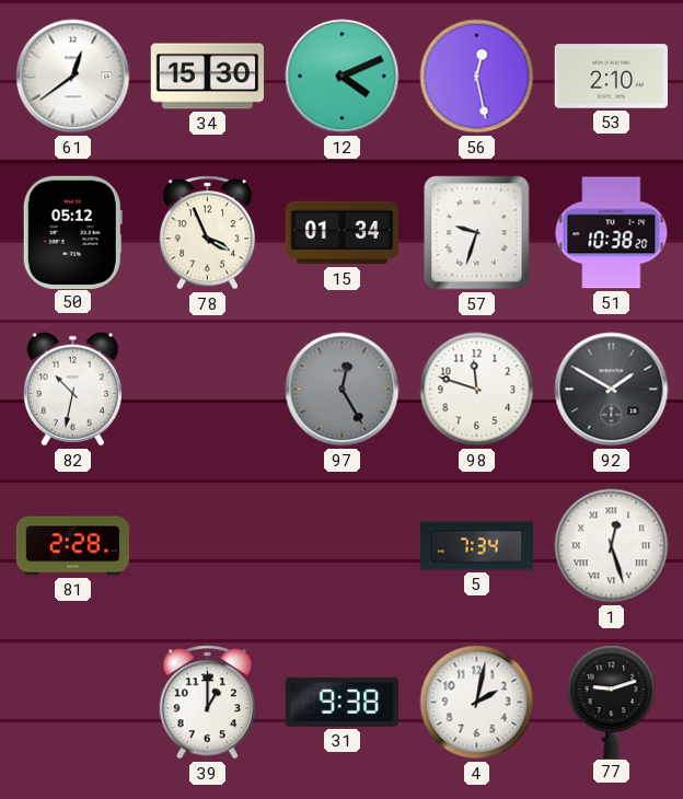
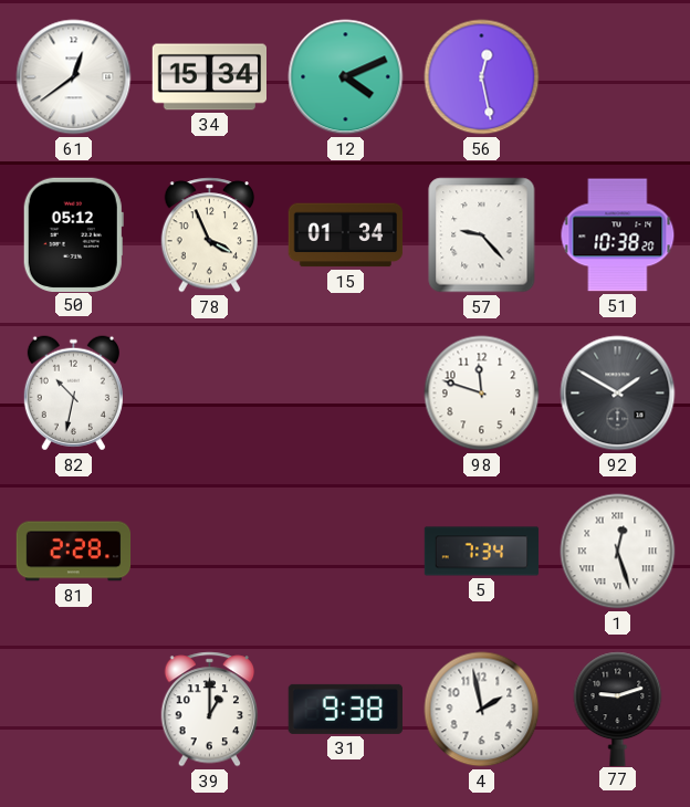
34: 15:30 -> 15:34
53: 2:10 -> none
57: 9:33 -> 9:23
97: 12:25 -> none
4: 2:02 -> 1:58
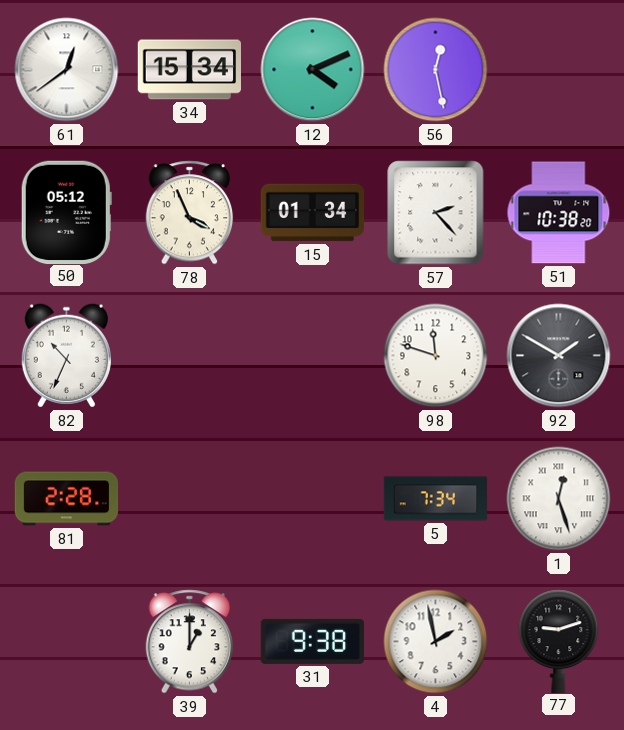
57: 9:23 -> 2:23
82: 10:32 -> 10:34
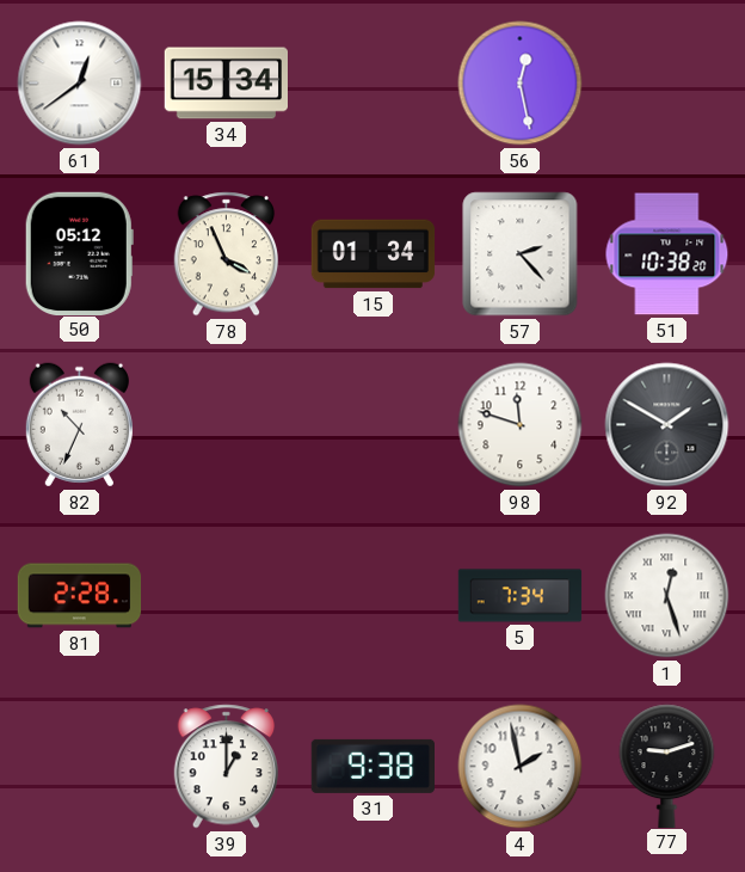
12: 4:11 -> none
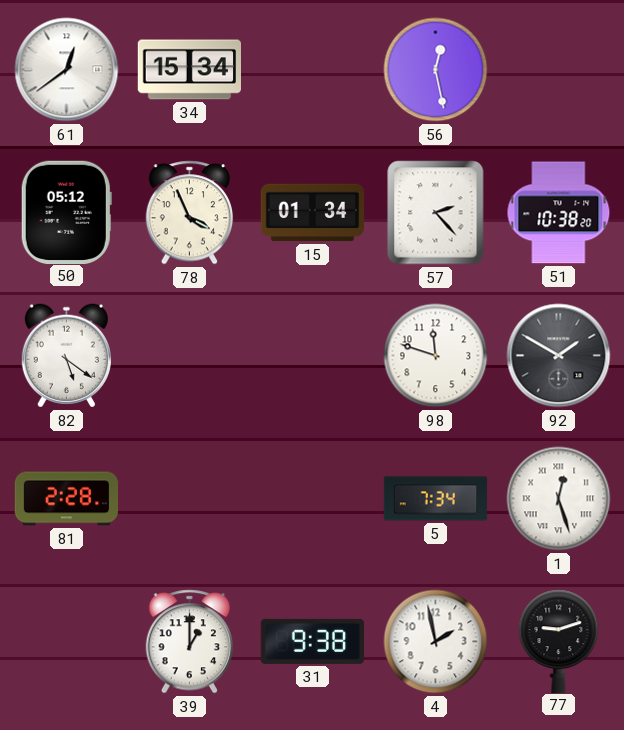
82: 10:34 -> 5:21
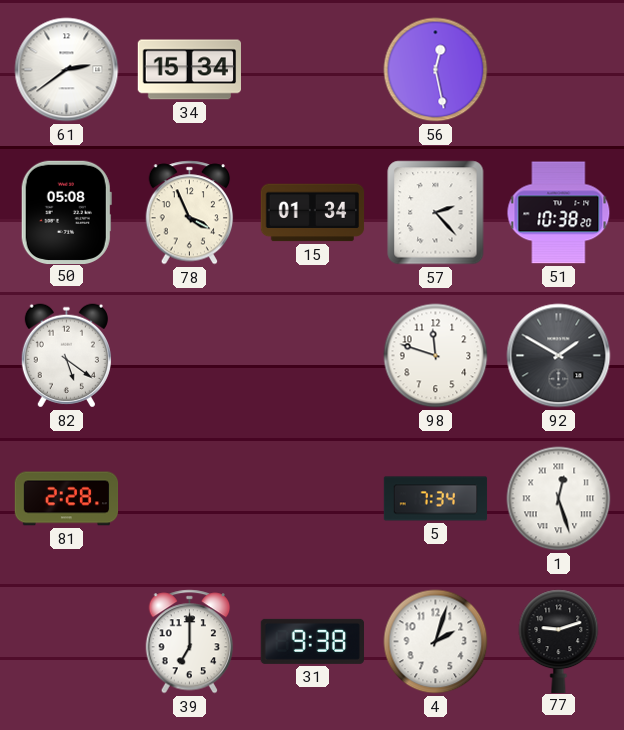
61: 12:39 -> 2:39
50: 05:12 -> 05:08
39: 1:00 -> 7:00
4: 1:58 -> 2:03
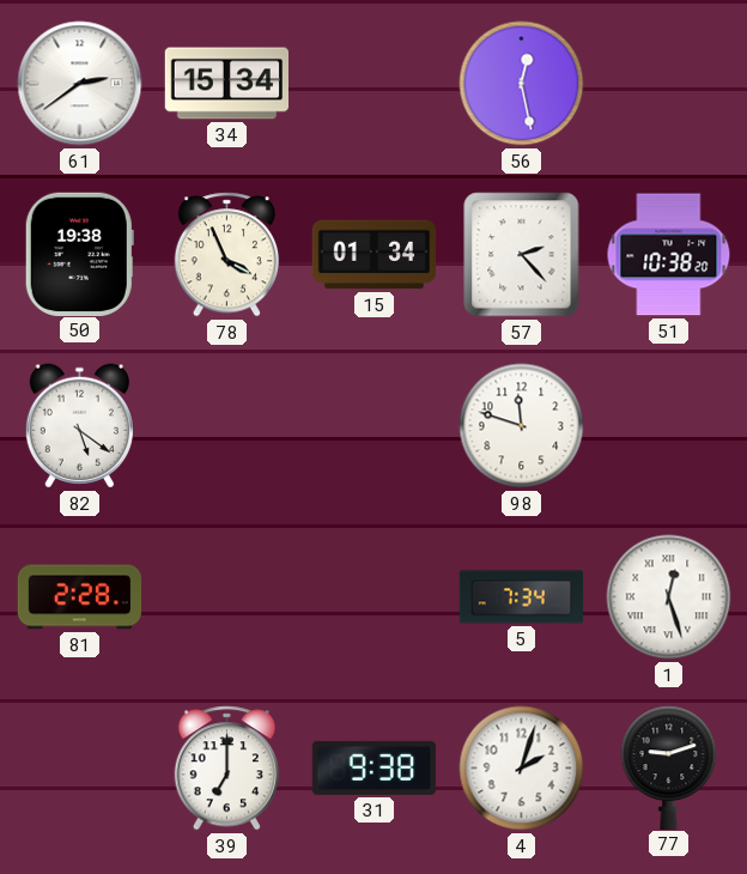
50: 05:08 -> 19:38
92: 1:50 -> none
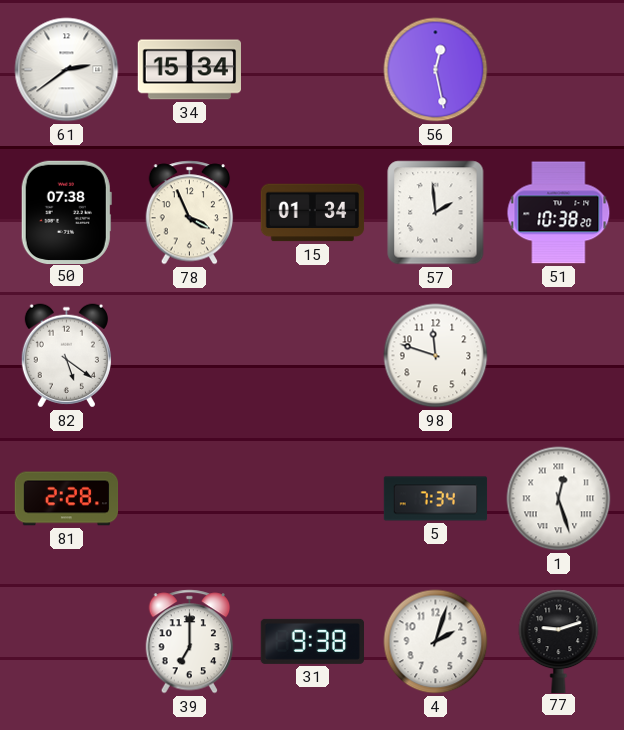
50: 19:38 -> 07:38
57: 2:23 -> 1:59
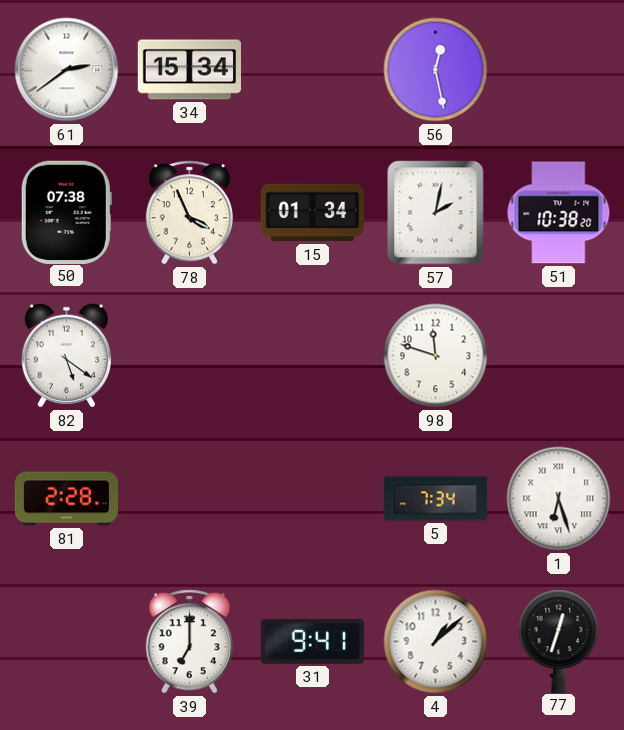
57: 1:59 -> 2:02
1: 12:27 -> 6:27
31: 9:38 -> 9:41
4: 2:03 -> 1:08
77: 9:12 -> 12:33
